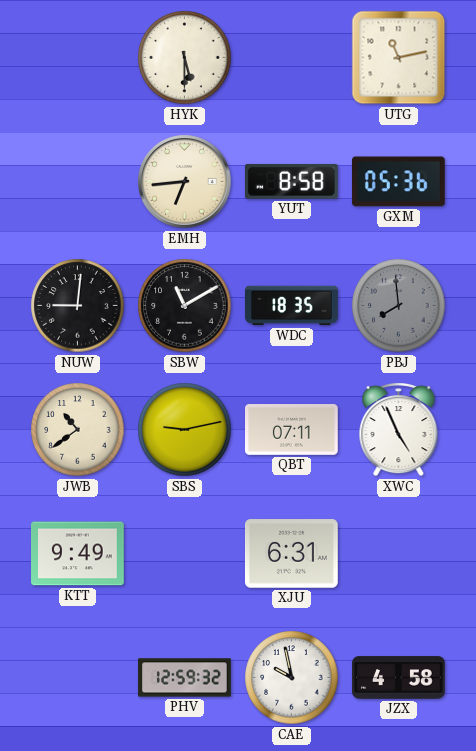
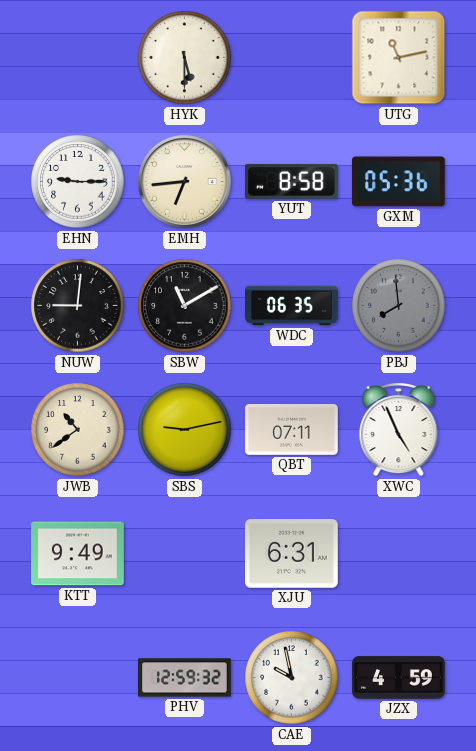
EHN: none -> 9:15
WDC: 18:35 -> 06:35
JZX: 4:58 -> 4:59
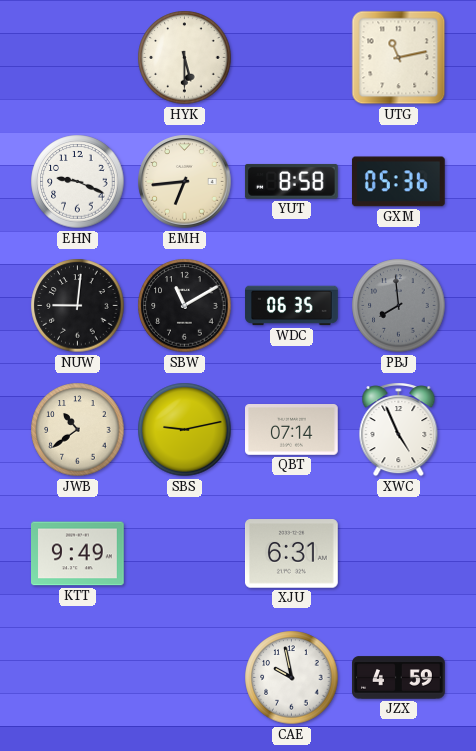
EHN: 9:15 -> 9:19
QBT: 07:11 -> 07:14
PHV: 12:59 -> none
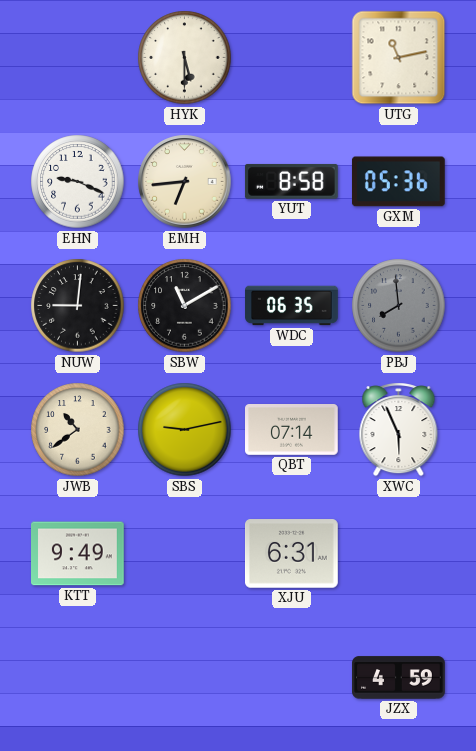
XWC: 4:56 -> 5:56
CAE: 9:58 -> none
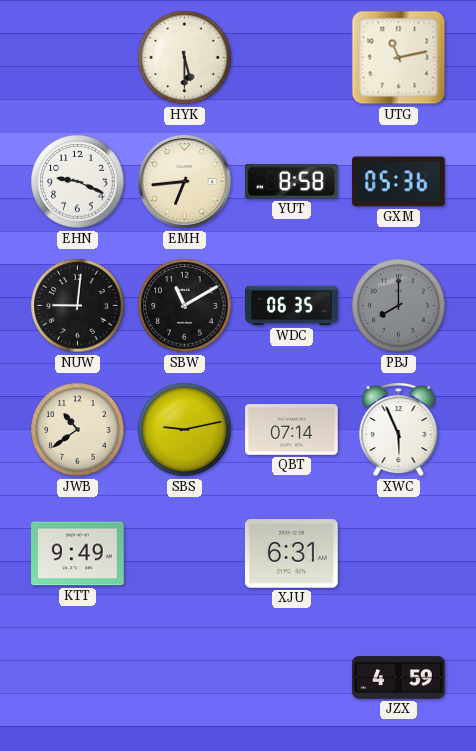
PBJ: 7:59 -> 8:00
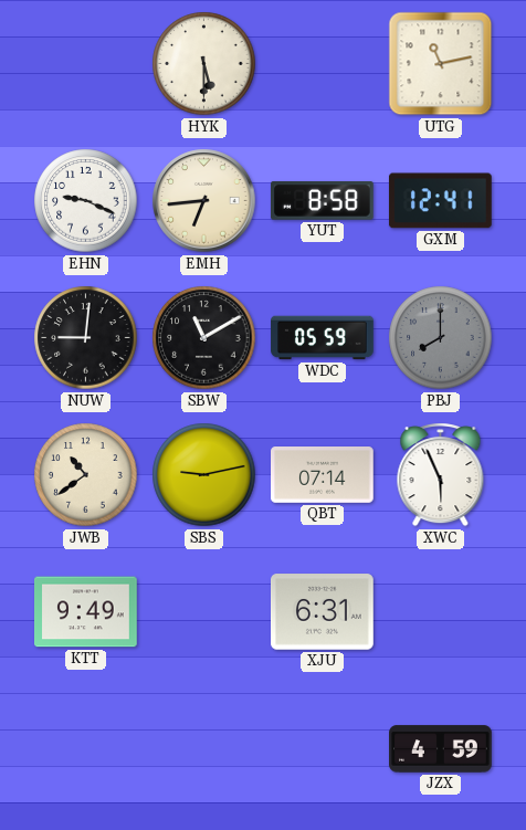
GXM: 05:36 -> 12:41
WDC: 06:35 -> 05:59
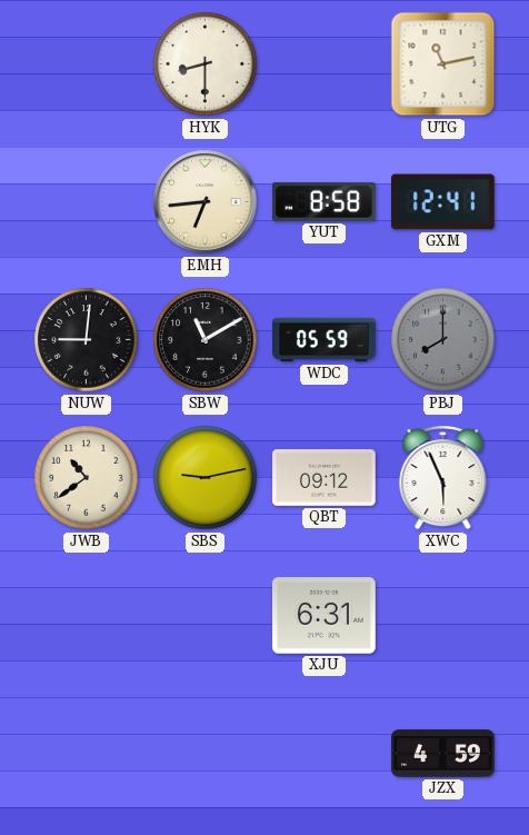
HYK: 5:30 -> 8:30
EHN: 9:19 -> none
QBT: 07:14 -> 09:12
KTT: 9:49 -> none
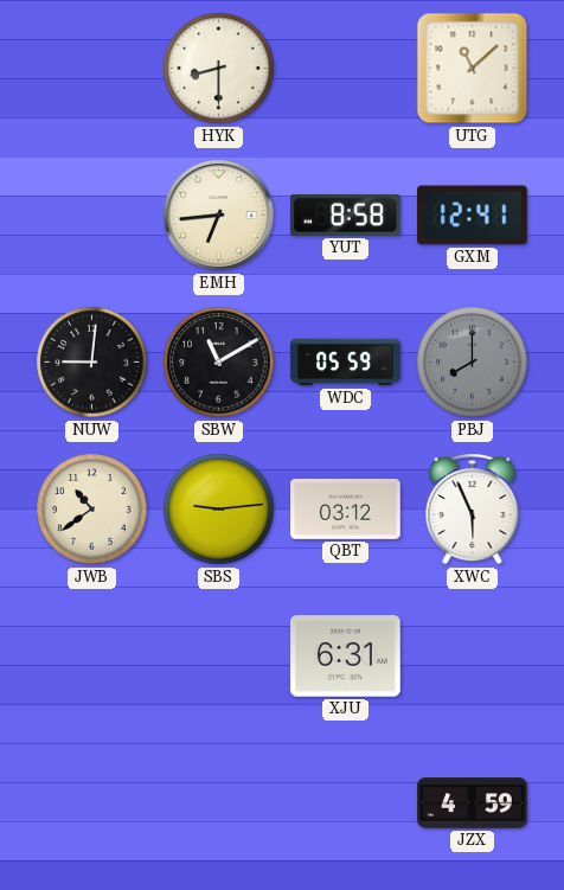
UTG: 11:13 -> 11:08
SBS: 9:13 -> 9:14
QBT: 09:12 -> 03:12
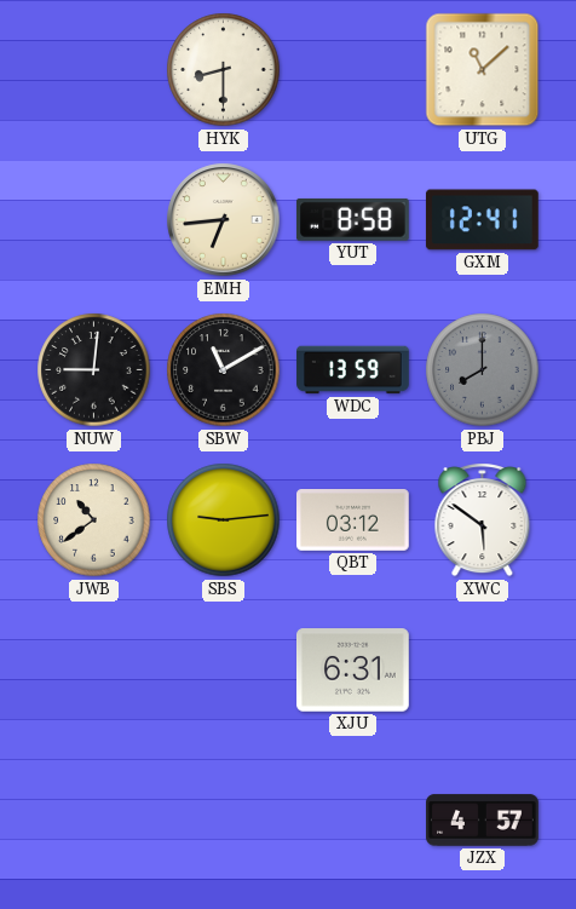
WDC: 05:59 -> 13:59
XWC: 5:56 -> 5:51
JZX: 4:59 -> 4:57
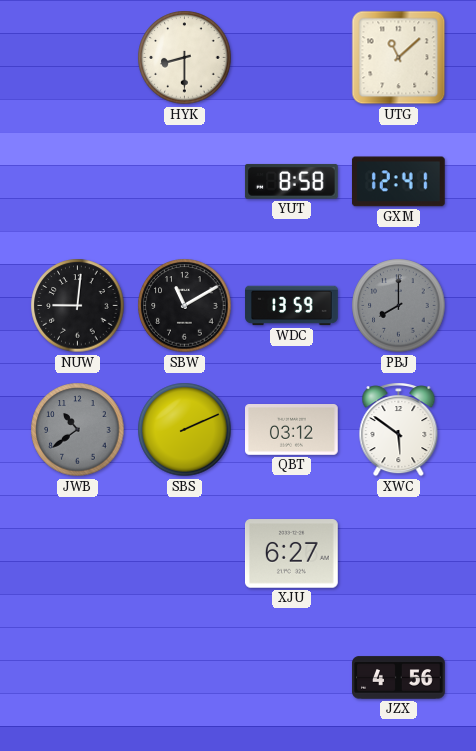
EMH: 6:44 -> none
JWB dial: cream -> grey
SBS: 9:14 -> 2:11
XJU: 6:31 -> 6:27
JZX: 4:57 -> 4:56
